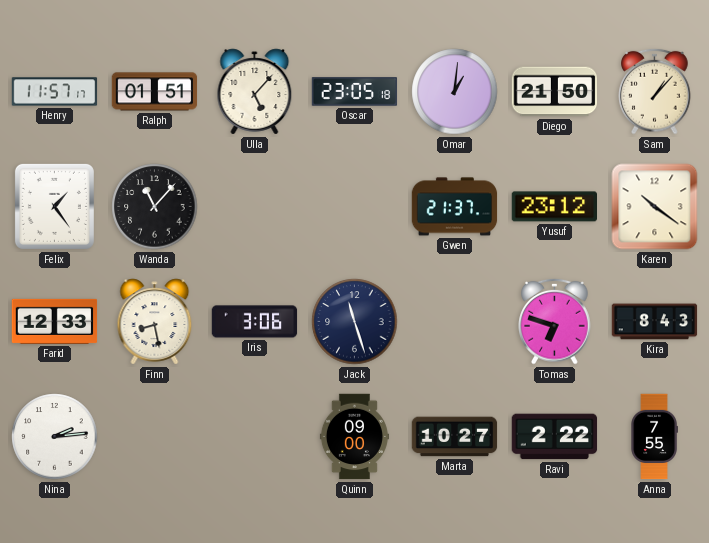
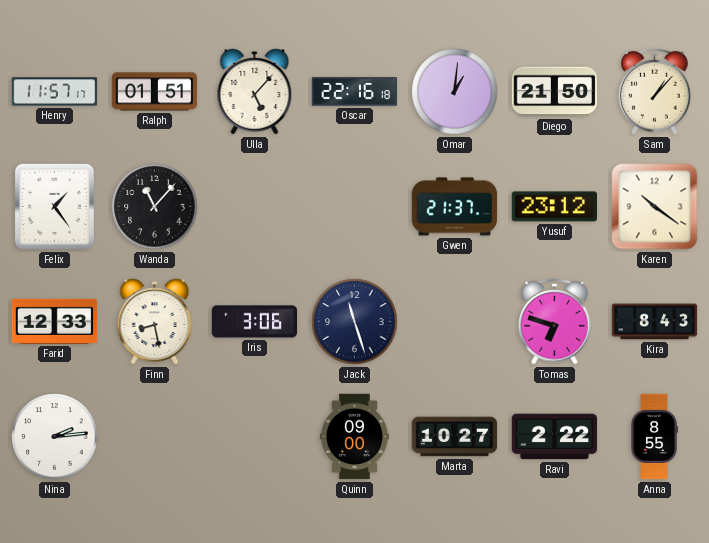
Oscar: 23:05 -> 22:16
Anna: 7:55 -> 8:55
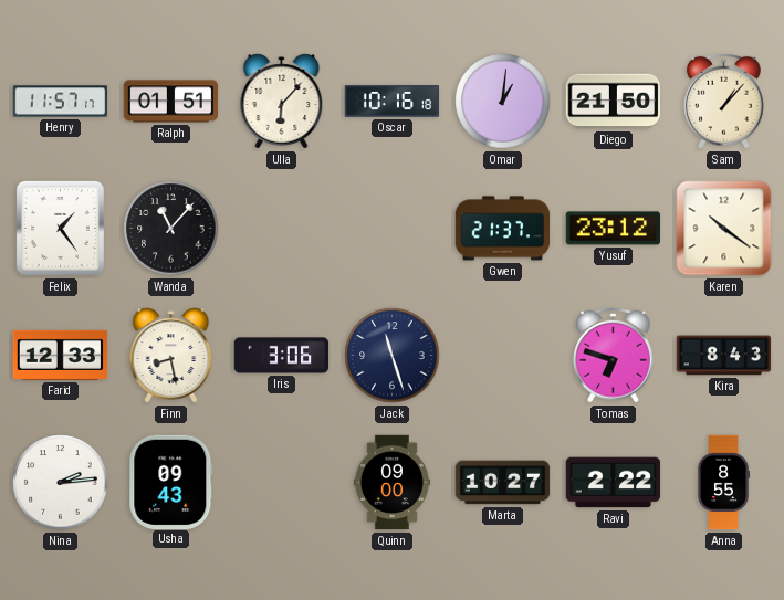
Ulla: 5:07 -> 6:07
Oscar: 22:16 -> 10:16
Usha: none -> 09:43
